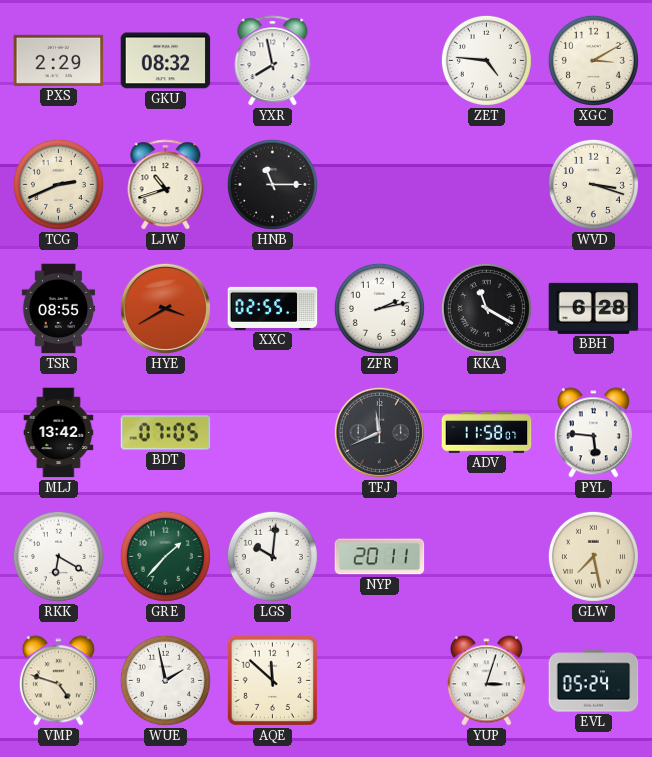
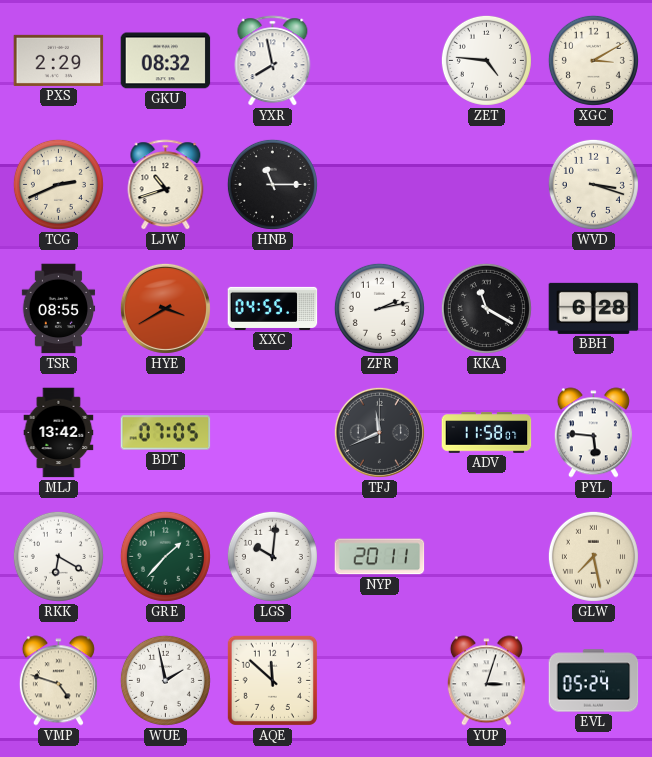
XXC: 02:55 -> 04:55
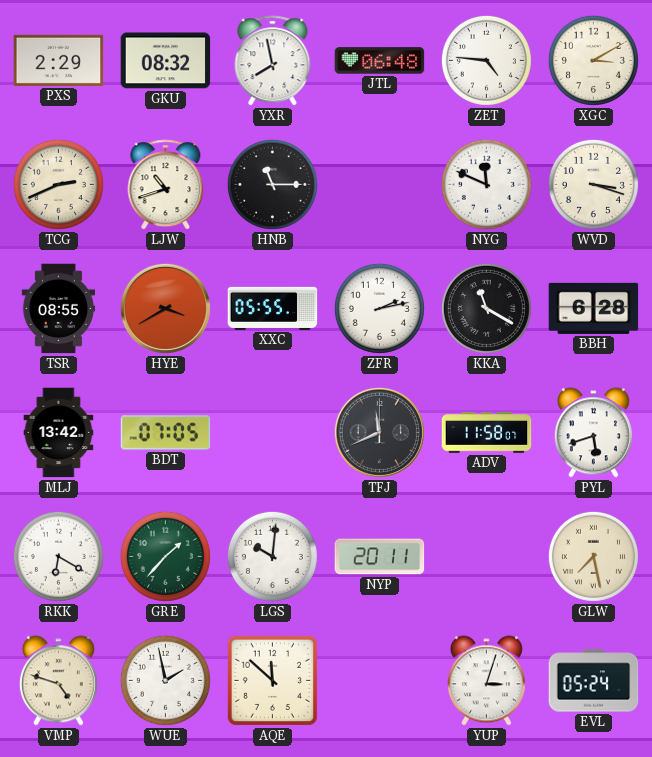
JTL: none -> 06:48
NYG: none -> 11:49
XXC: 04:55 -> 05:55
PYL: 5:46 -> 5:42
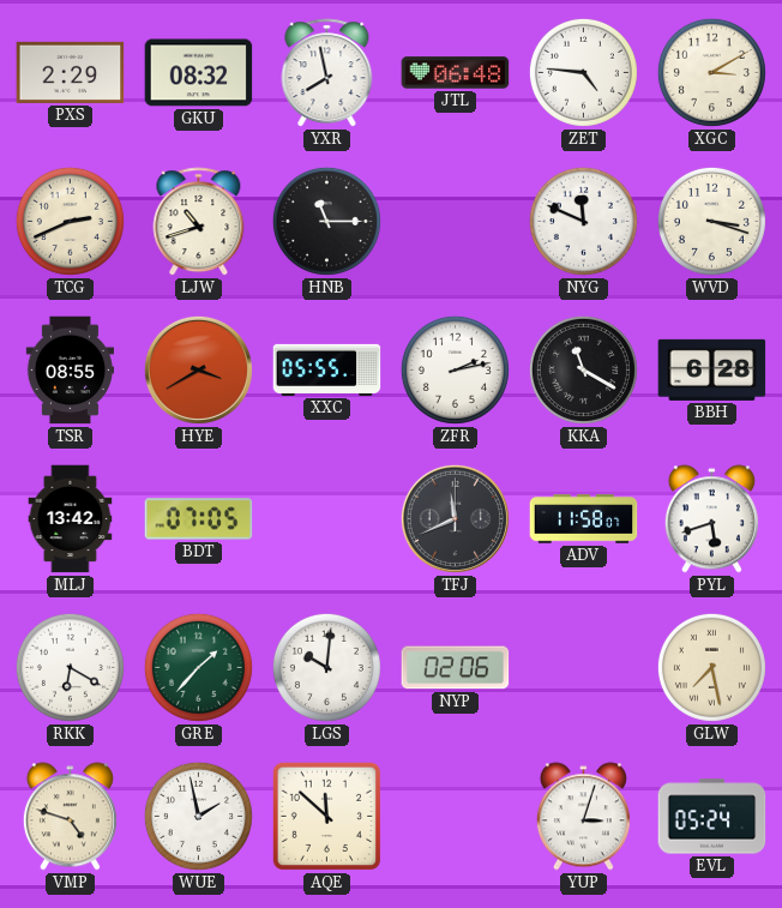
NYP: 20:11 -> 02:06
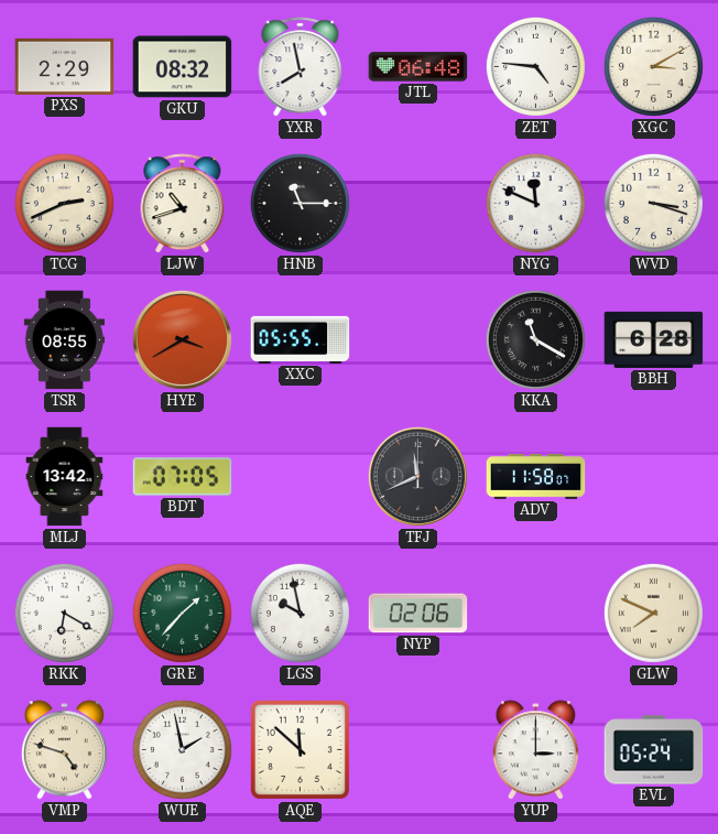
ZFR: 2:13 -> none
PYL: 5:42 -> none
LGS: 10:01 -> 9:58
GLW: 7:28 -> 7:49
YUP: 3:03 -> 3:00
